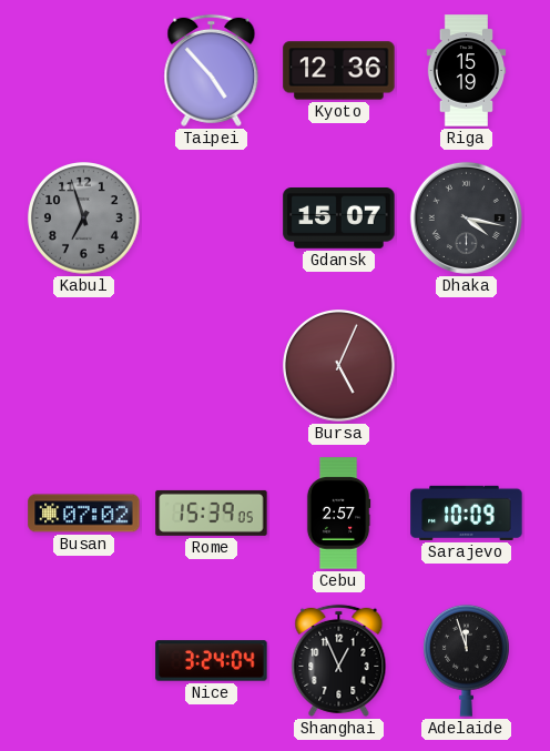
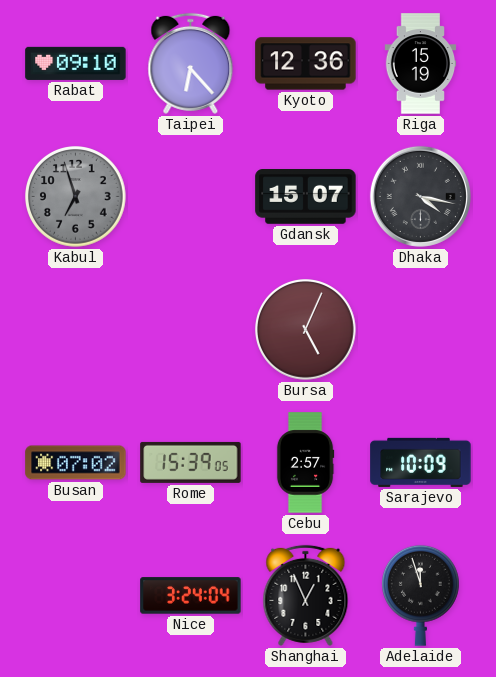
Rabat: none -> 09:10
Taipei: 4:53 -> 6:23
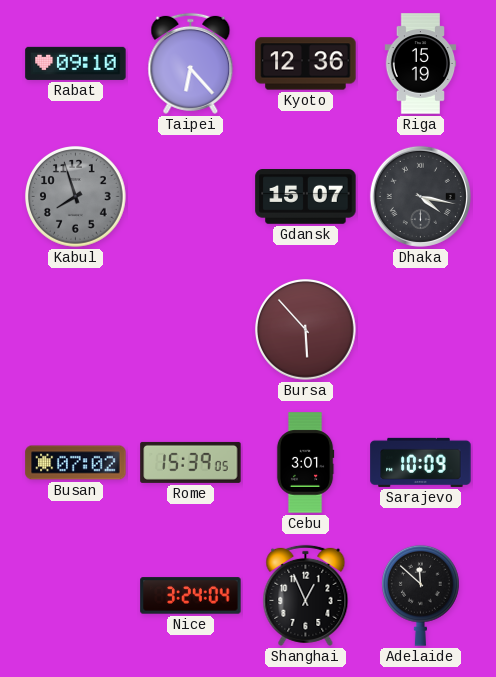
Kabul: 6:57 -> 7:57
Bursa: 5:04 -> 5:53
Cebu: 2:57 -> 3:01
Adelaide: 11:57 -> 11:52
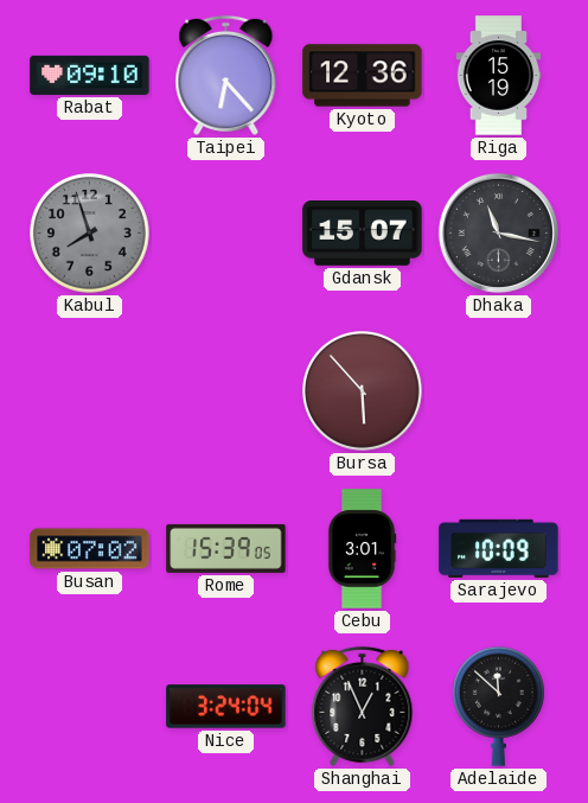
Dhaka: 4:17 -> 11:17
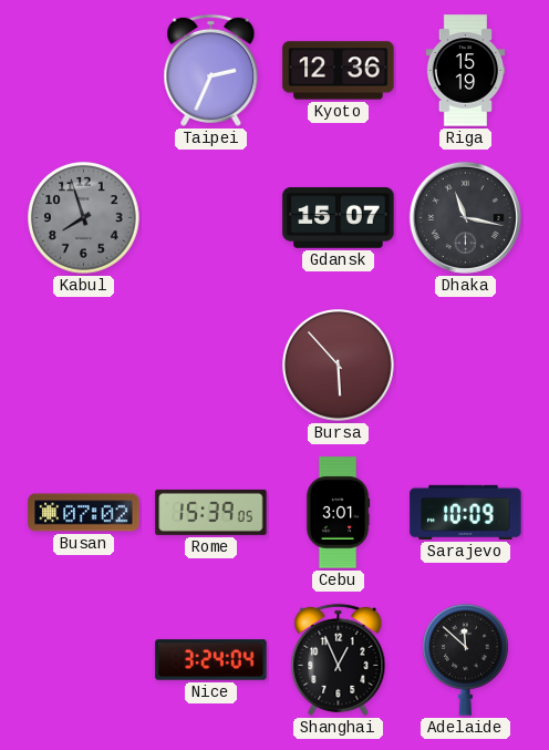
Rabat: 09:10 -> none
Taipei: 6:23 -> 2:34
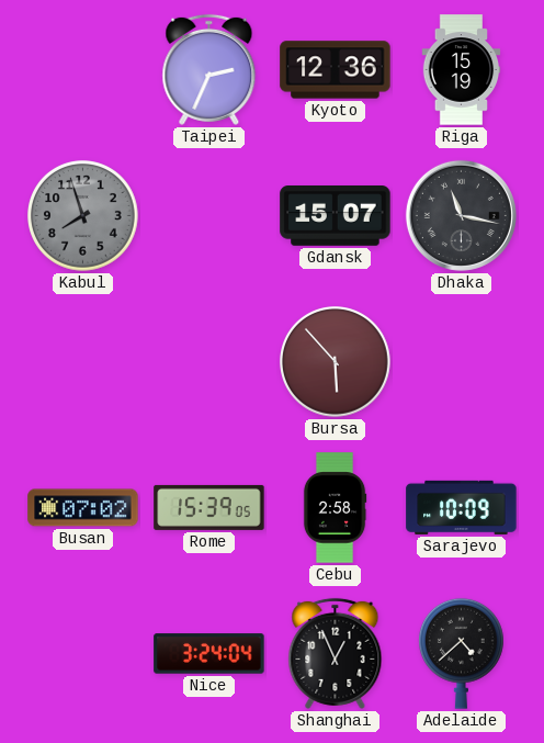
Cebu: 3:01 -> 2:58
Adelaide: 11:52 -> 4:38
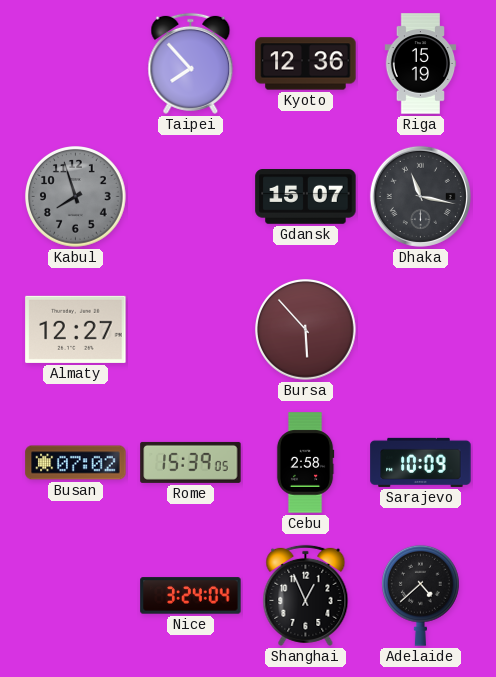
Taipei: 2:34 -> 7:53
Almaty: none -> 12:27
